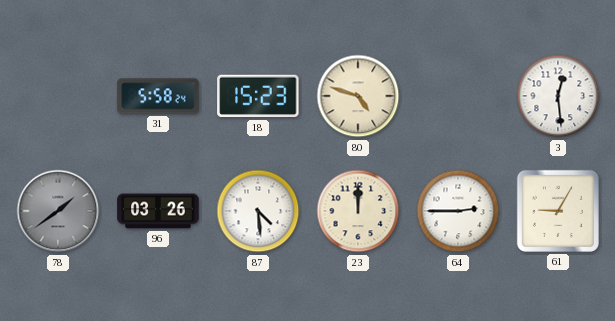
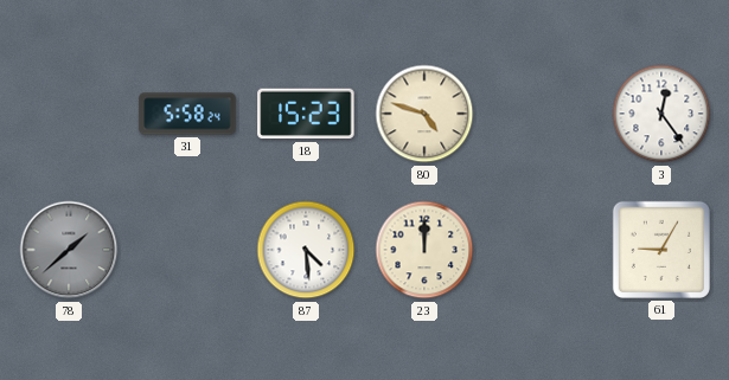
3: 12:29 -> 12:24
78: 1:39 -> 1:38
96: 03:26 -> none
64: 2:45 -> none
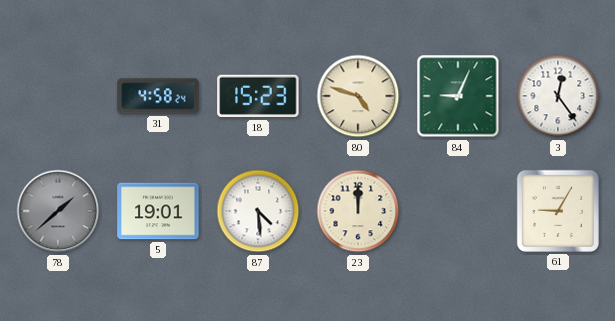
31: 5:58 -> 4:58
84: none -> 9:04
5: none -> 19:01
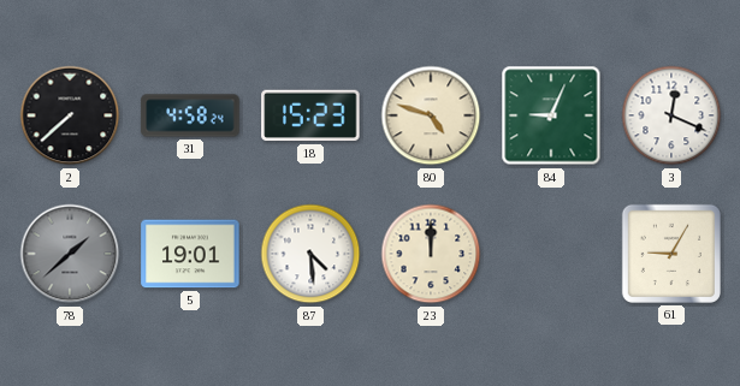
2: none -> 7:38
3: 12:24 -> 12:19
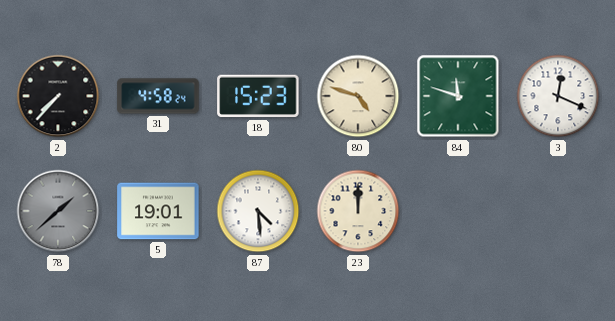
2: 7:38 -> 7:37
84: 9:04 -> 11:48
61: 9:05 -> none
